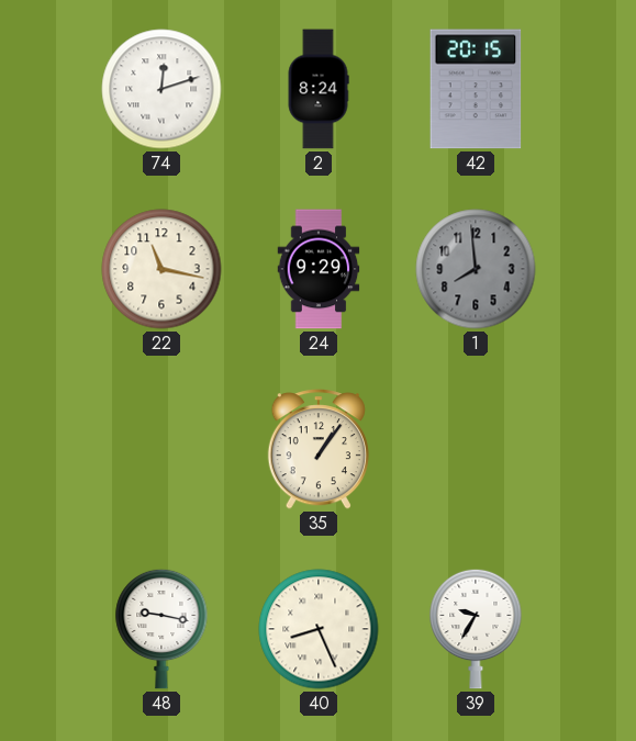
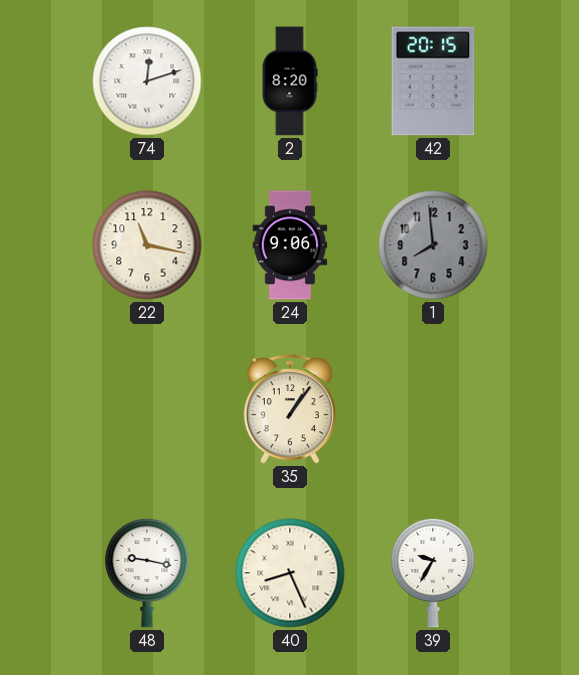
2: 8:24 -> 8:20
24: 9:29 -> 9:06
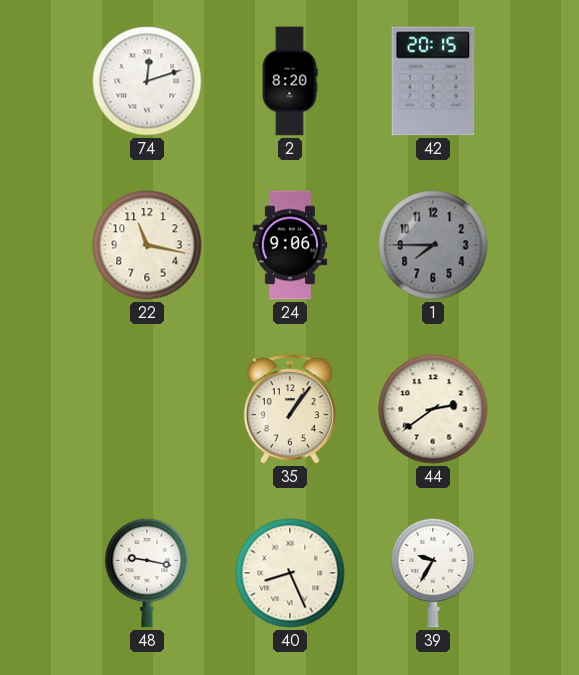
1: 7:59 -> 7:45
44: none -> 2:39
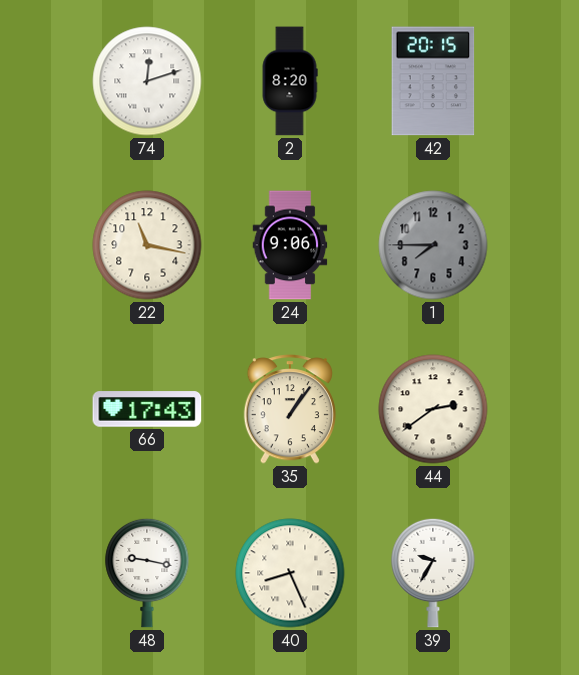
66: none -> 17:43
